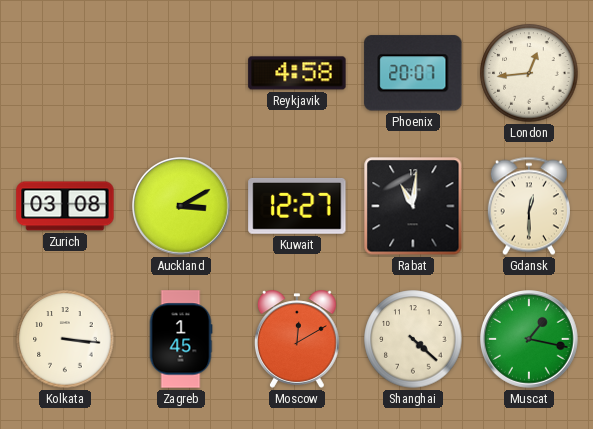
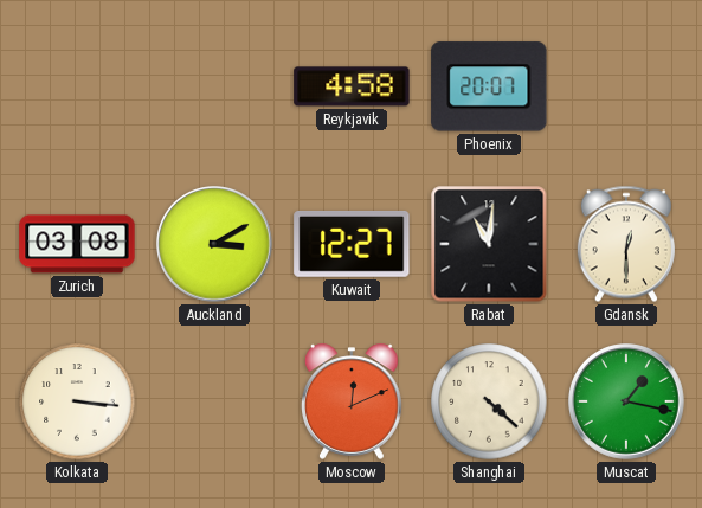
London: 12:44 -> none
Zagreb: 1:45 -> none
Moscow: 12:10 -> 12:11
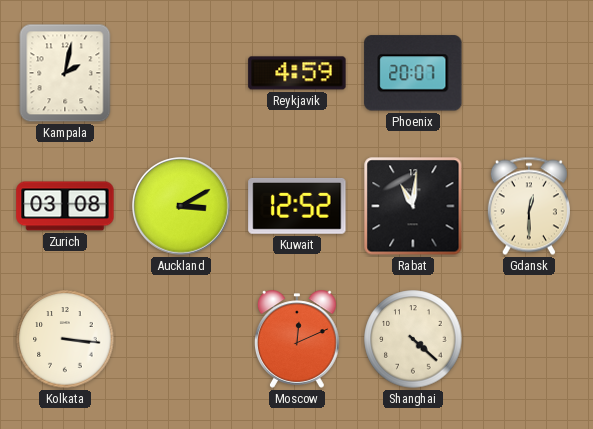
Kampala: none -> 2:02
Reykjavik: 4:58 -> 4:59
Kuwait: 12:27 -> 12:52
Muscat: 1:17 -> none
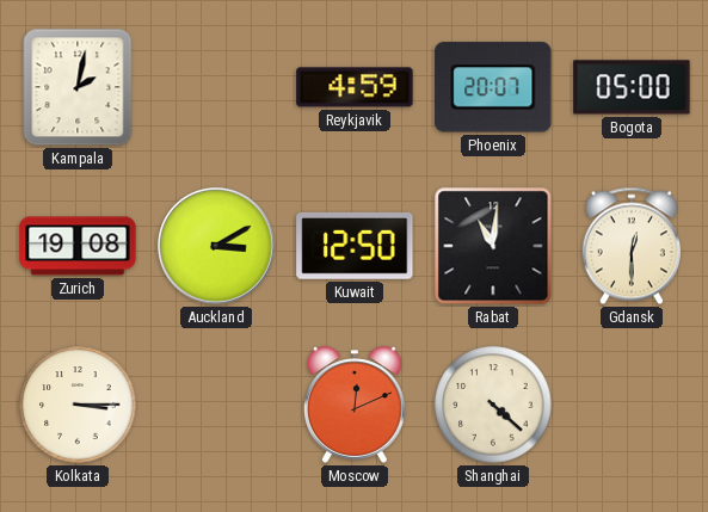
Bogota: none -> 05:00
Zurich: 03:08 -> 19:08
Kuwait: 12:52 -> 12:50
Kolkata: 3:16 -> 3:15
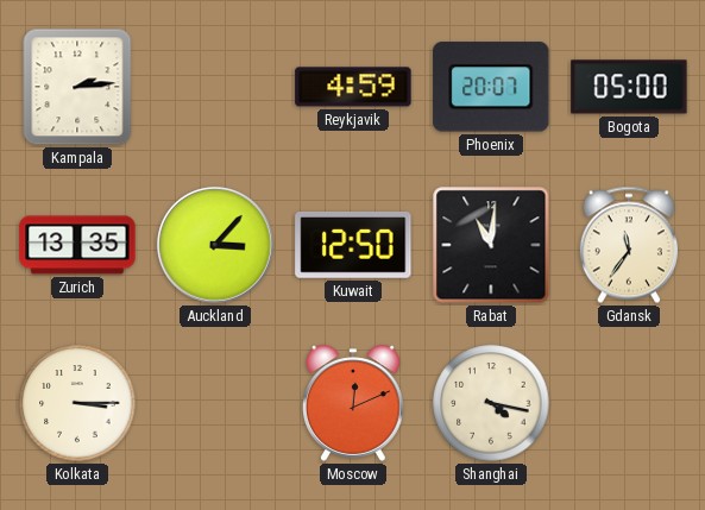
Kampala: 2:02 -> 2:14
Zurich: 19:08 -> 13:35
Auckland: 3:10 -> 3:07
Gdansk: 12:30 -> 11:36
Shanghai: 4:22 -> 4:17
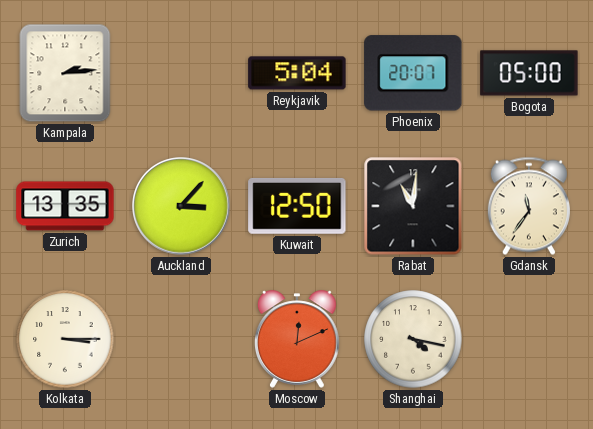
Reykjavik: 4:59 -> 5:04
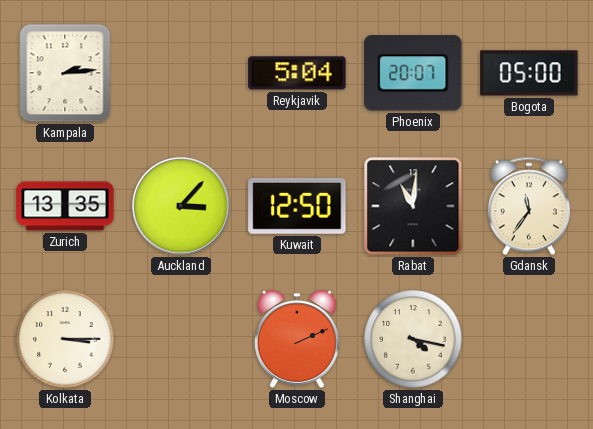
Moscow: 12:11 -> 2:11
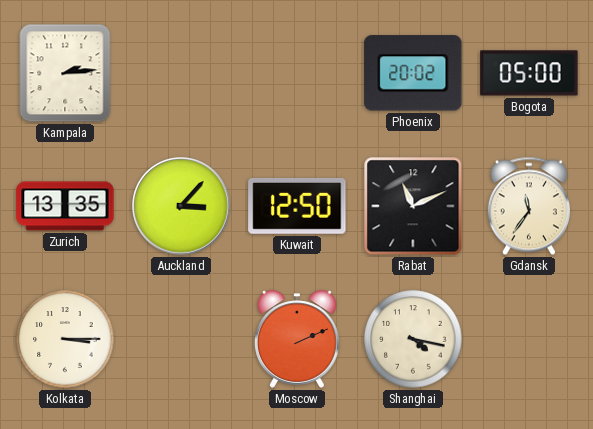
Reykjavik: 5:04 -> none
Phoenix: 20:07 -> 20:02
Rabat: 11:01 -> 11:11
